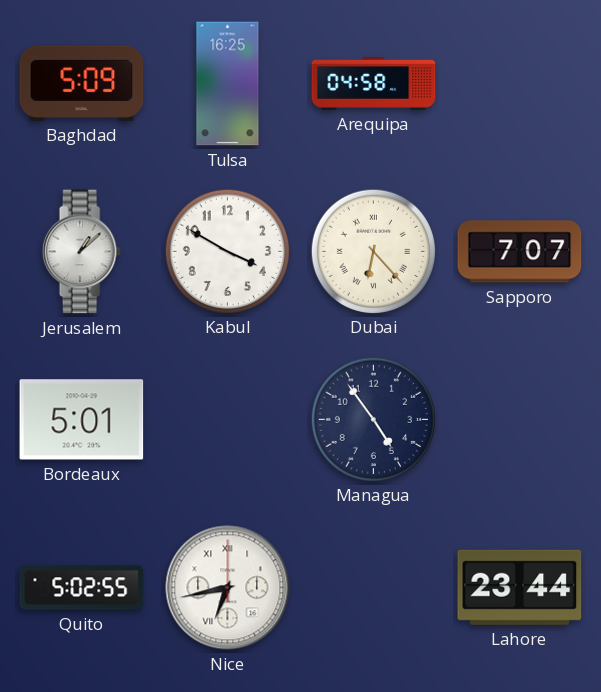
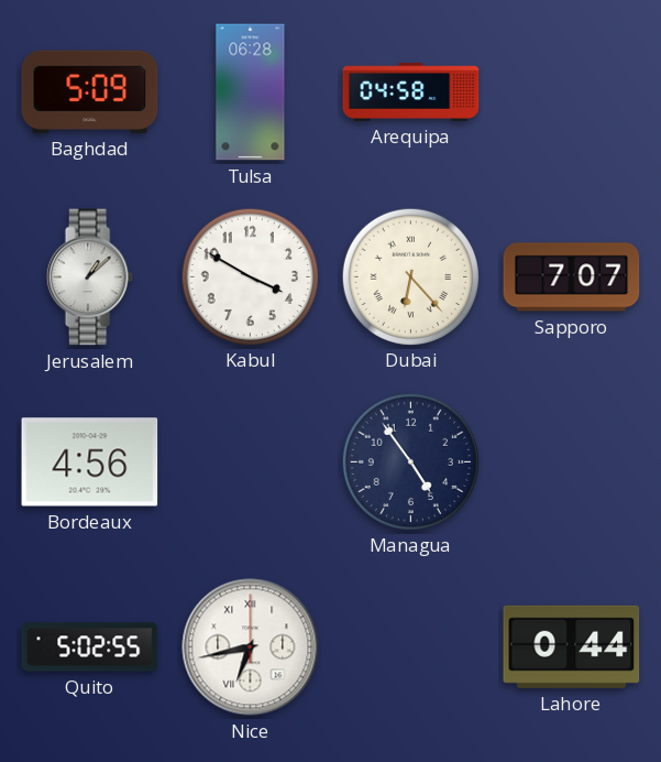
Tulsa: 16:25 -> 06:28
Bordeaux: 5:01 -> 4:56
Lahore: 23:44 -> 0:44
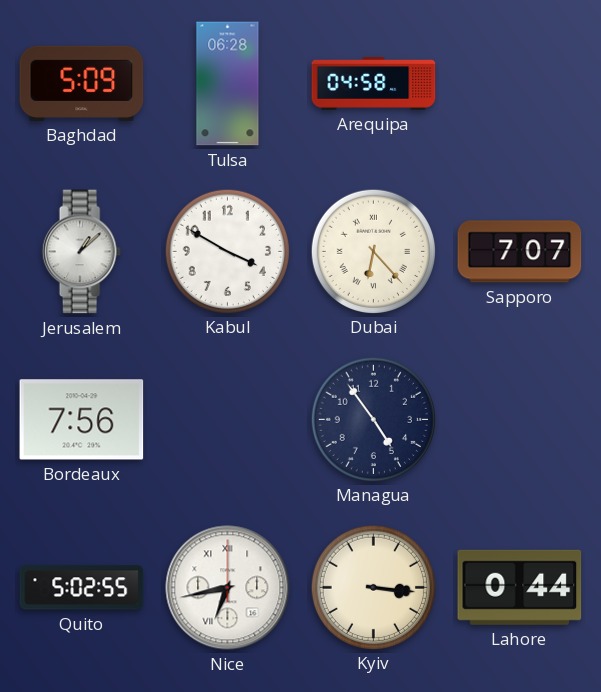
Bordeaux: 4:56 -> 7:56
Kyiv: none -> 3:16
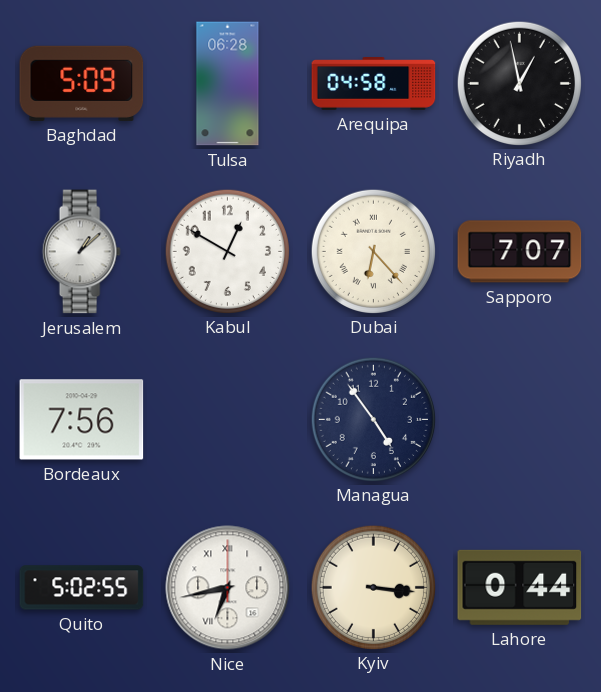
Riyadh: none -> 12:58
Kabul: 3:50 -> 12:50
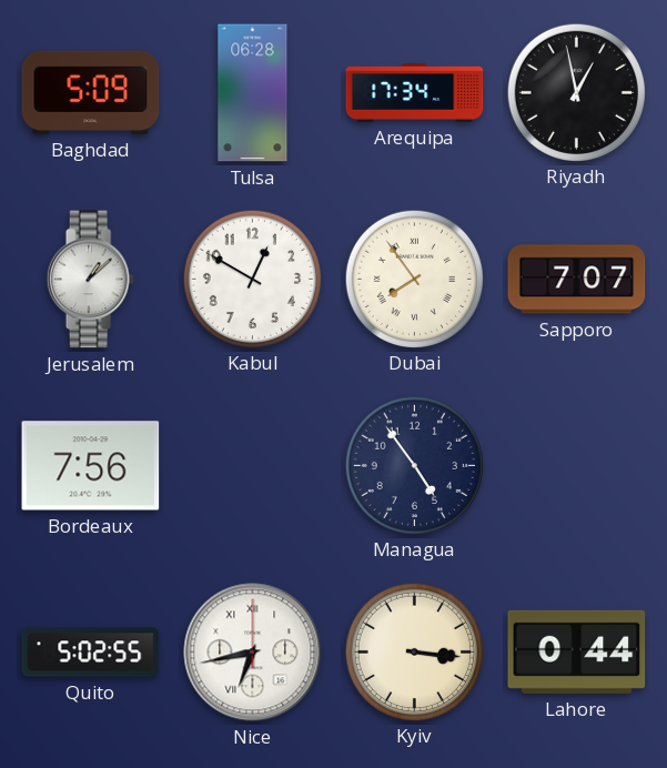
Arequipa: 04:58 -> 17:34
Dubai: 6:23 -> 7:54
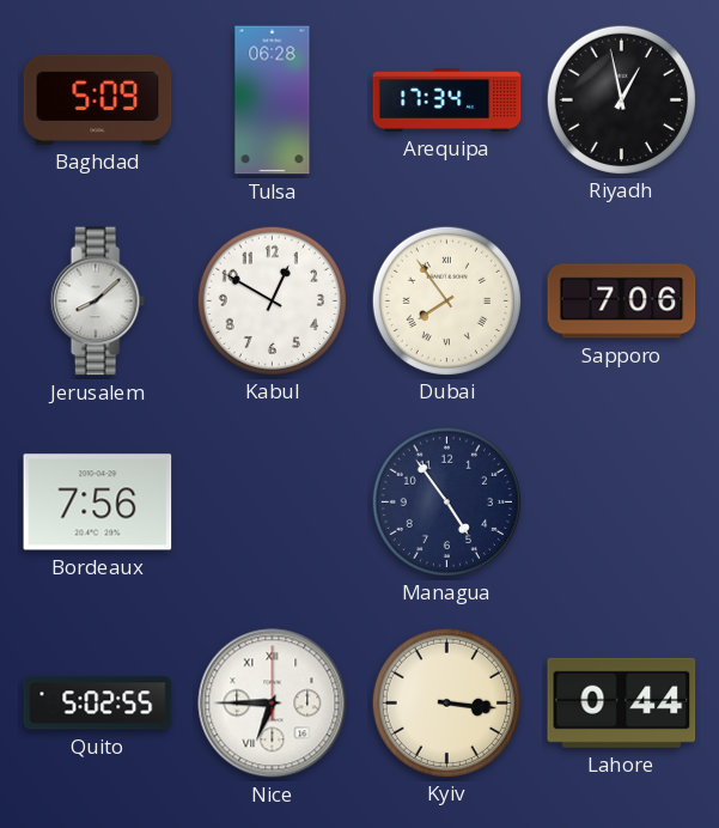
Jerusalem: 1:08 -> 8:08
Sapporo: 7:07 -> 7:06
Nice: 6:43 -> 6:45
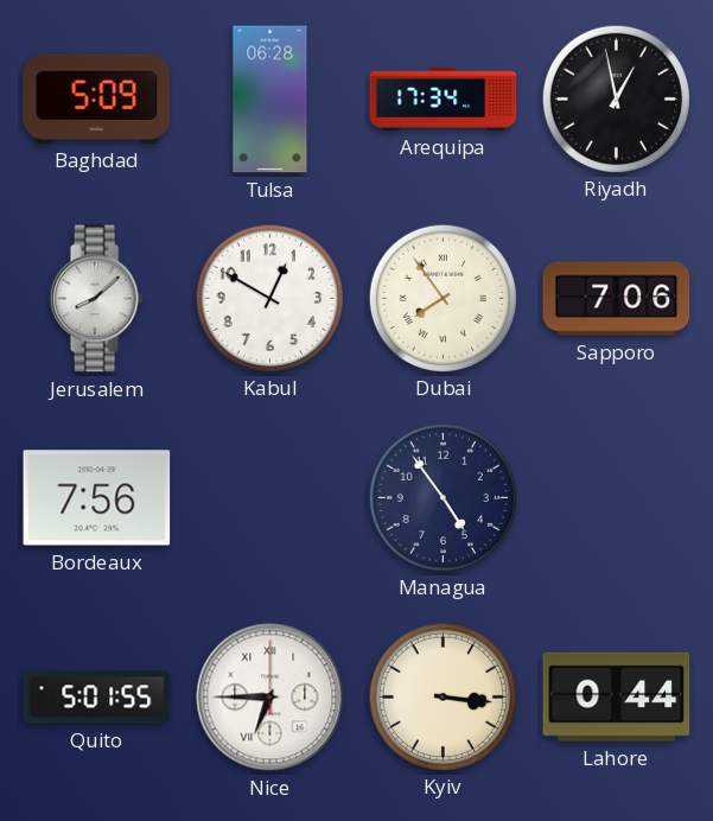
Quito: 5:02 -> 5:01
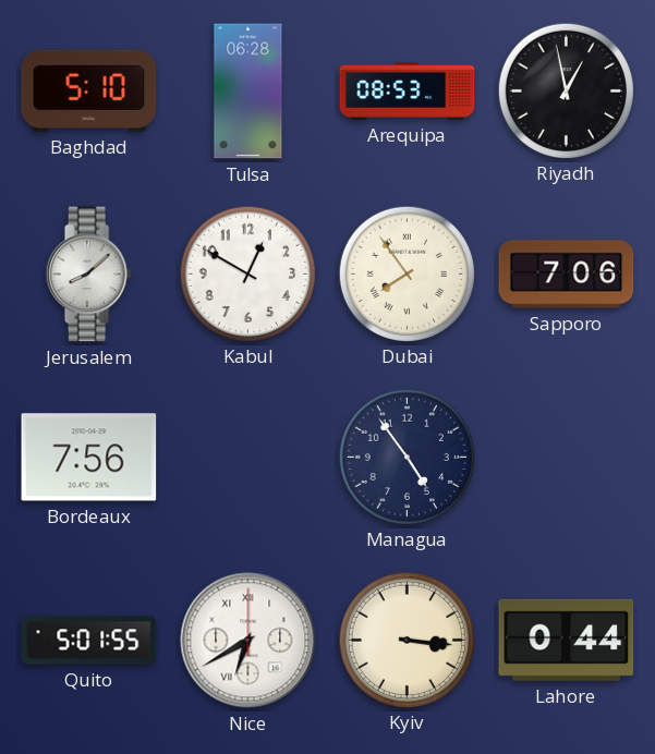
Baghdad: 5:09 -> 5:10
Arequipa: 17:34 -> 08:53
Nice: 6:45 -> 6:40
